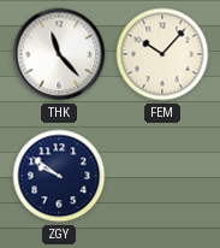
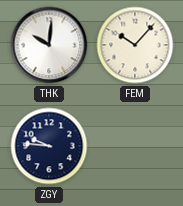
THK: 11:23 -> 10:01
ZGY: 9:51 -> 9:46
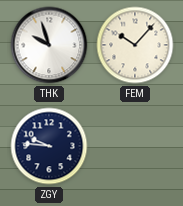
THK: 10:01 -> 9:57
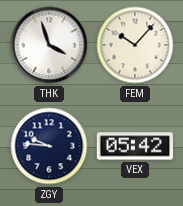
THK: 9:57 -> 3:57
VEX: none -> 05:42
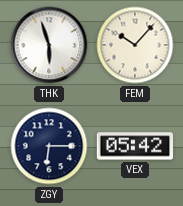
THK: 3:57 -> 5:57
ZGY: 9:46 -> 6:15
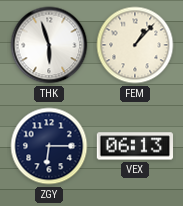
FEM: 10:07 -> 1:07
VEX: 05:42 -> 06:13
